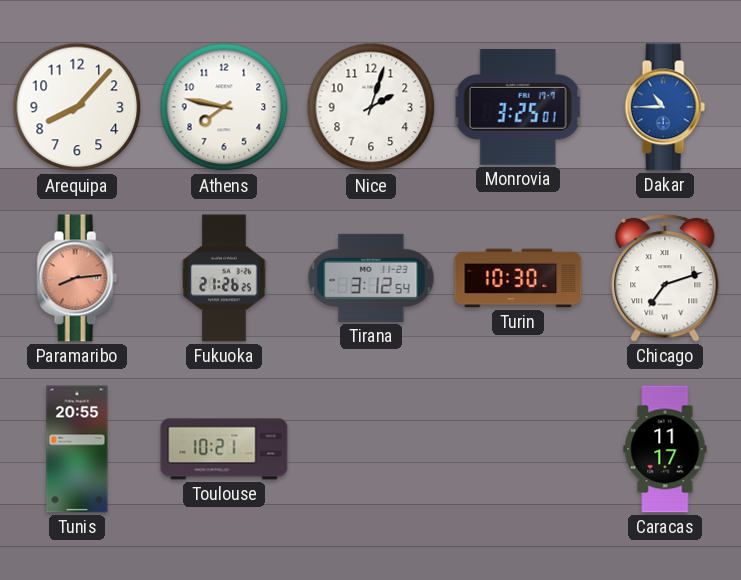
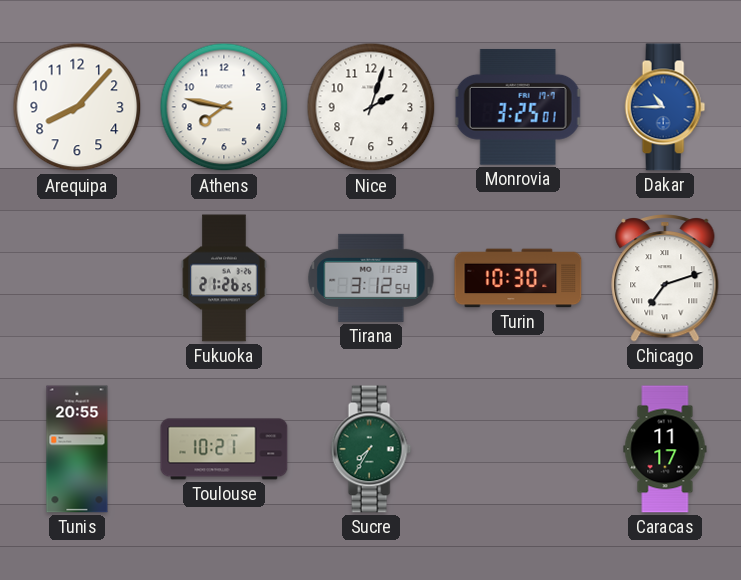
Paramaribo: 8:14 -> none
Sucre: none -> 7:35
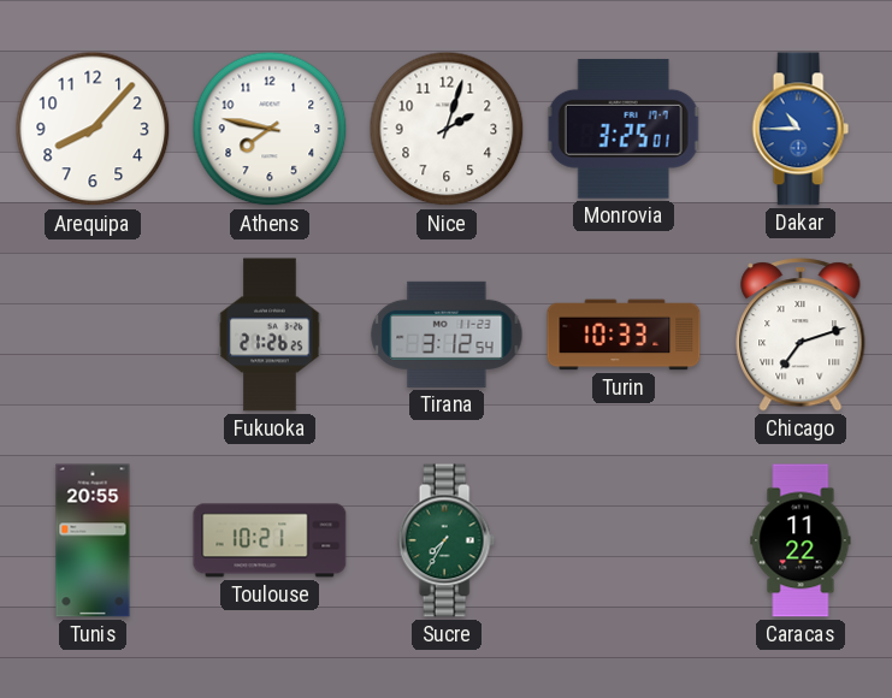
Turin: 10:30 -> 10:33
Caracas: 11:17 -> 11:22
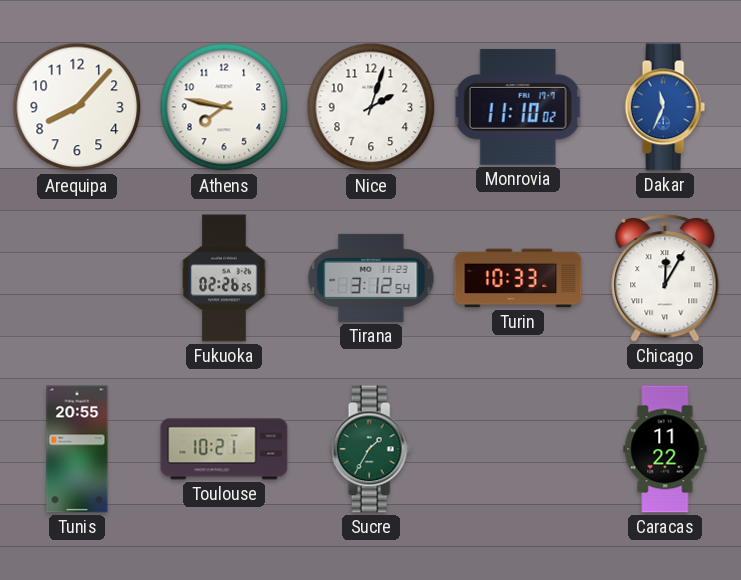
Monrovia: 3:25 -> 11:10
Dakar: 10:45 -> 11:34
Fukuoka: 21:26 -> 02:26
Chicago: 7:12 -> 12:05
Sucre: 7:35 -> 1:35
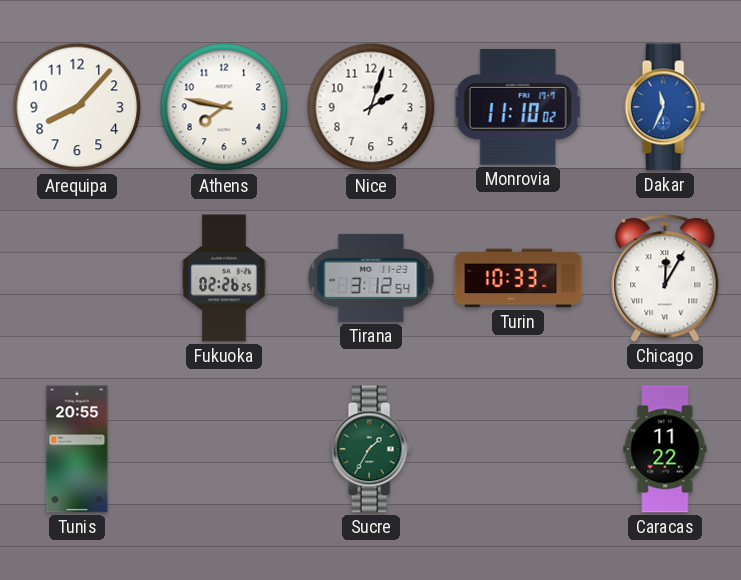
Toulouse: 10:21 -> none
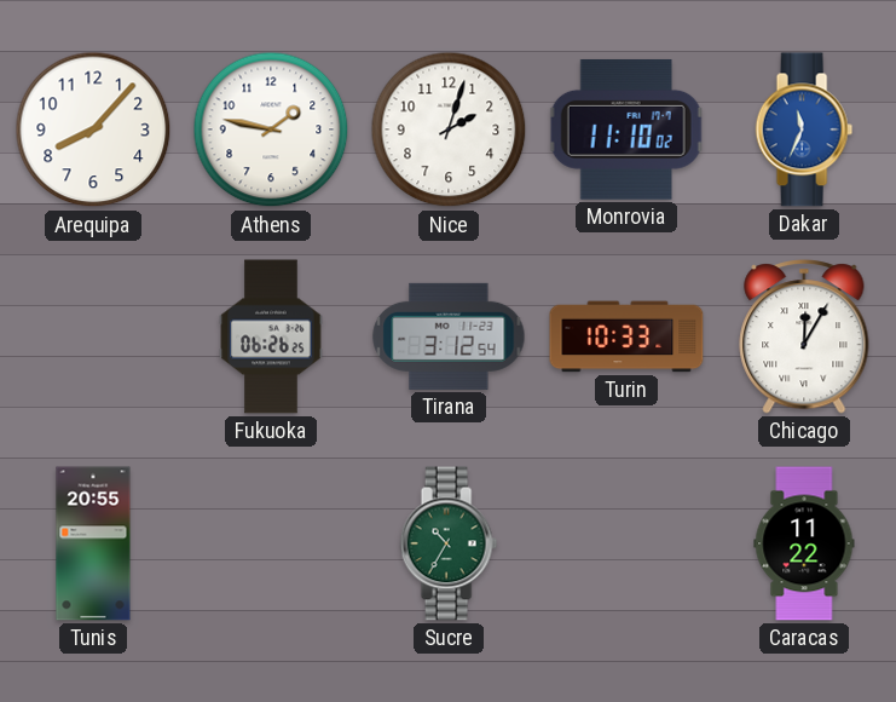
Athens: 7:47 -> 1:47
Fukuoka: 02:26 -> 06:26
Sucre: 1:35 -> 10:35
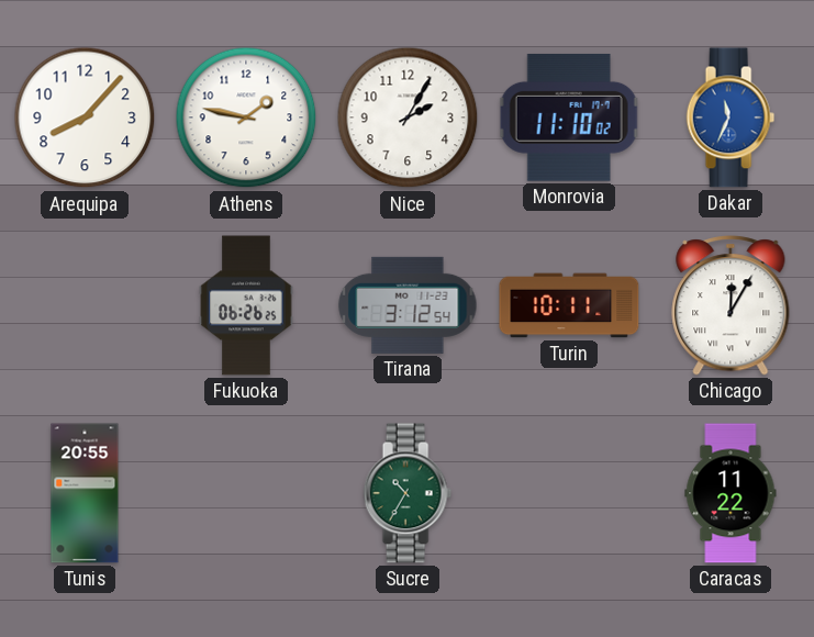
Nice: 2:03 -> 2:05
Turin: 10:33 -> 10:11
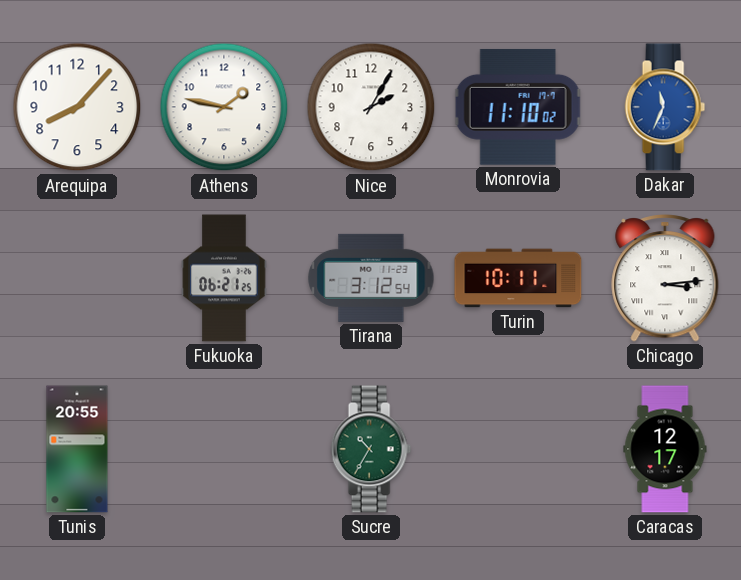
Fukuoka: 06:26 -> 06:21
Chicago: 12:05 -> 3:14
Caracas: 11:22 -> 12:17
